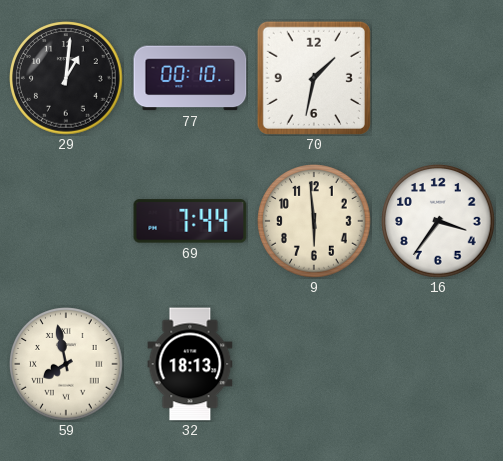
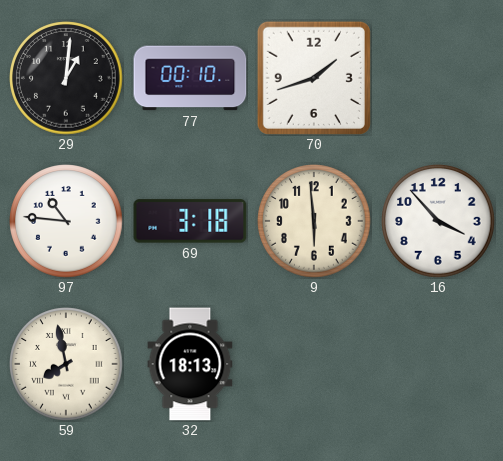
70: 1:32 -> 1:42
97: none -> 10:46
69: 7:44 -> 3:18
16: 3:36 -> 3:53
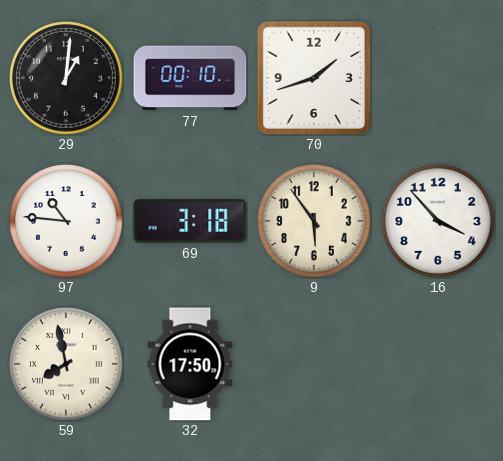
9: 5:59 -> 5:54
32: 18:13 -> 17:50
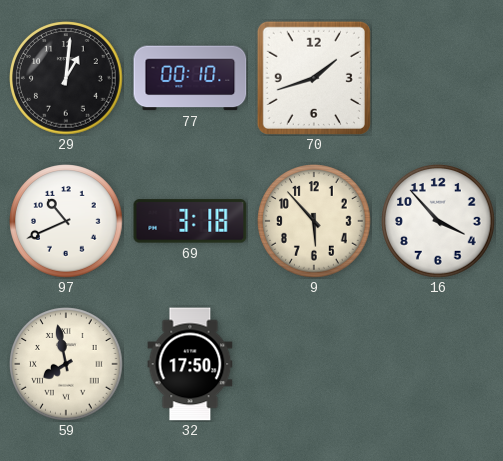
97: 10:46 -> 10:41
9: 5:54 -> 5:53
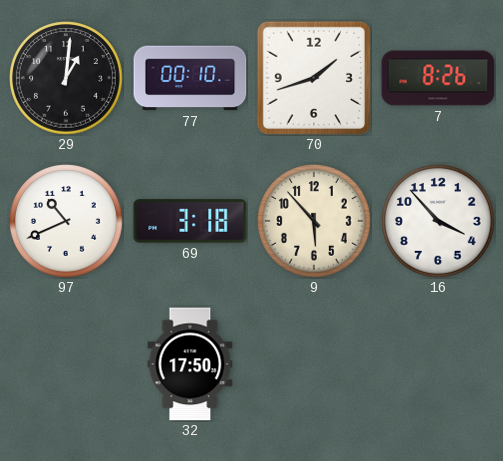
7: none -> 8:26
59: 7:58 -> none
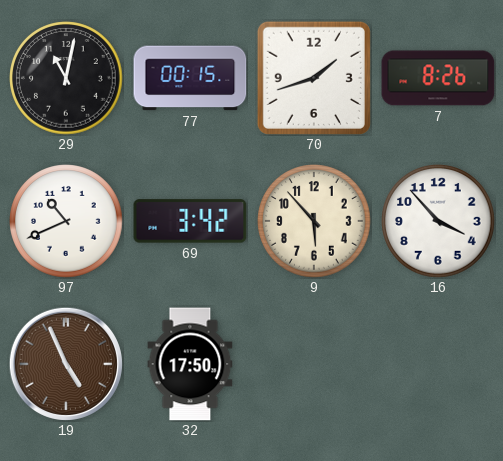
29: 1:01 -> 11:02
77: 00:10 -> 00:15
69: 3:18 -> 3:42
19: none -> 4:56
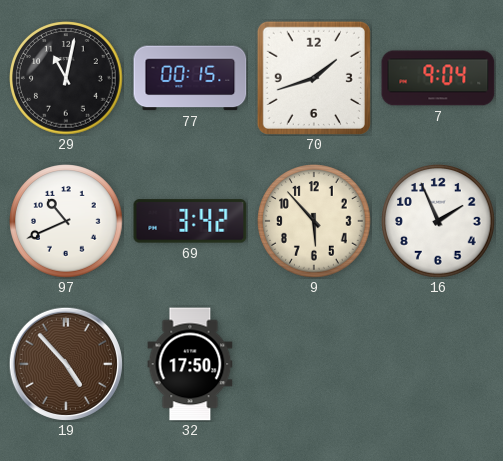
7: 8:26 -> 9:04
16: 3:53 -> 1:56
19: 4:56 -> 4:53
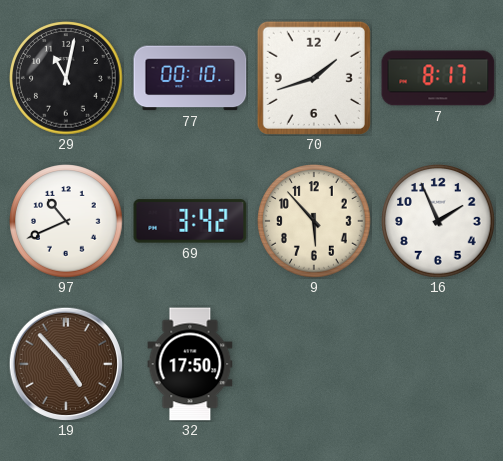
77: 00:15 -> 00:10
7: 9:04 -> 8:17
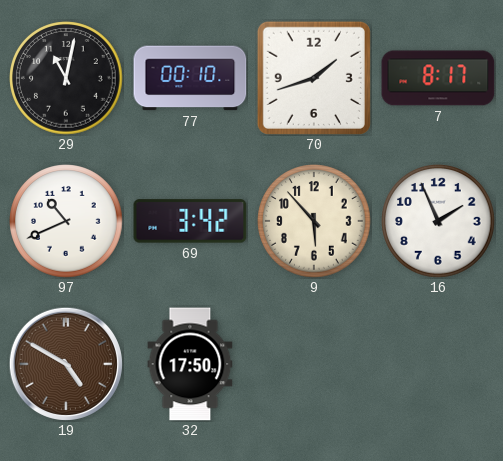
19: 4:53 -> 4:50
